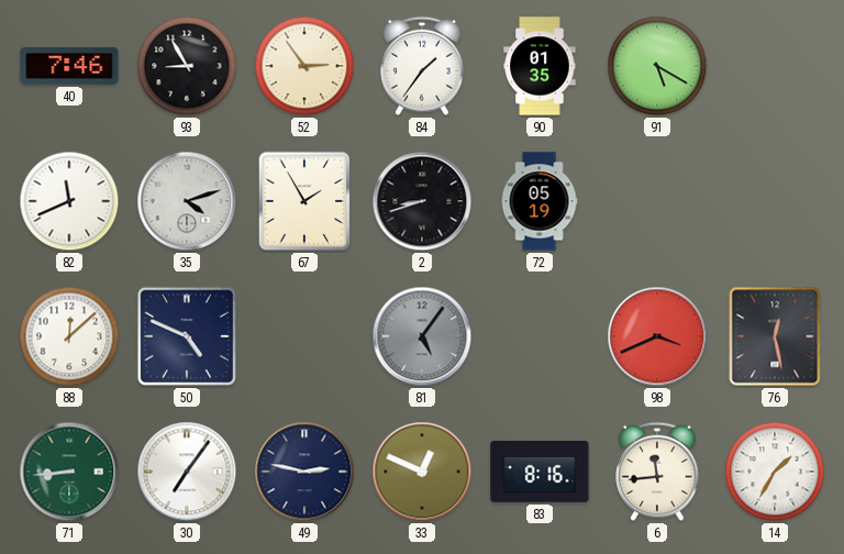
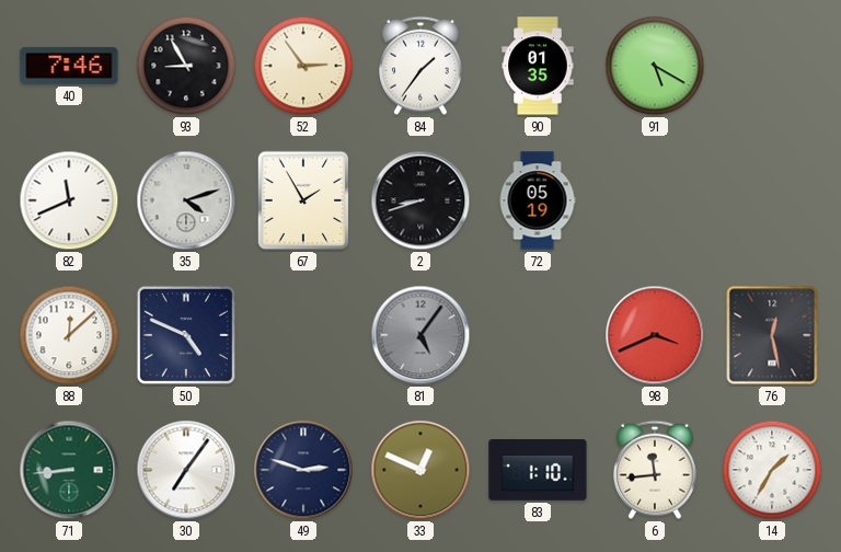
49: 2:47 -> 2:48
83: 8:16 -> 1:10
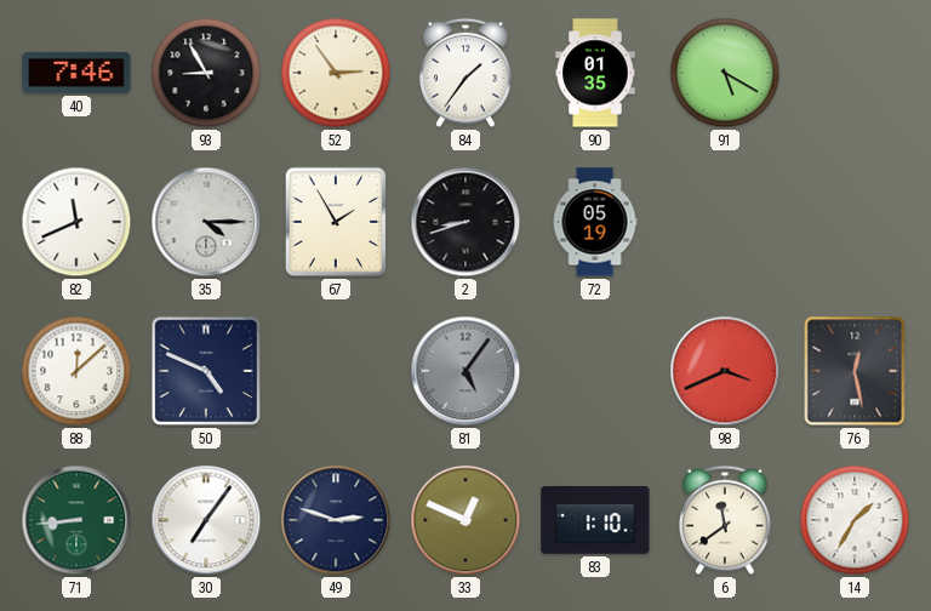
35: 4:12 -> 4:15
6: 11:44 -> 11:39
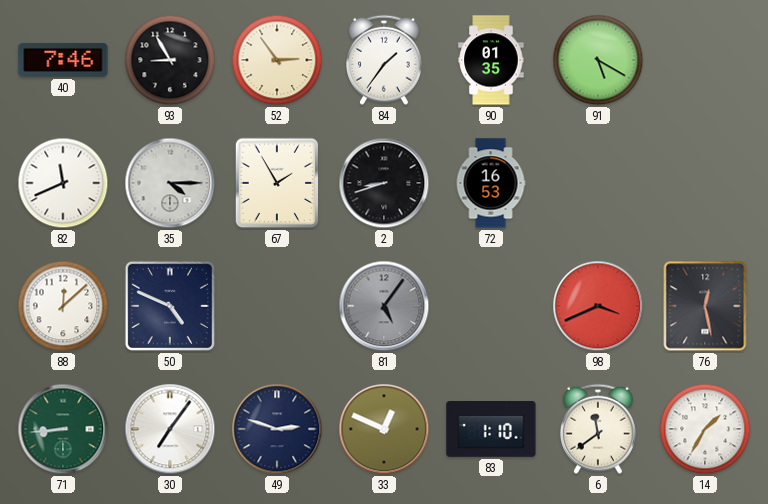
72: 05:19 -> 16:53
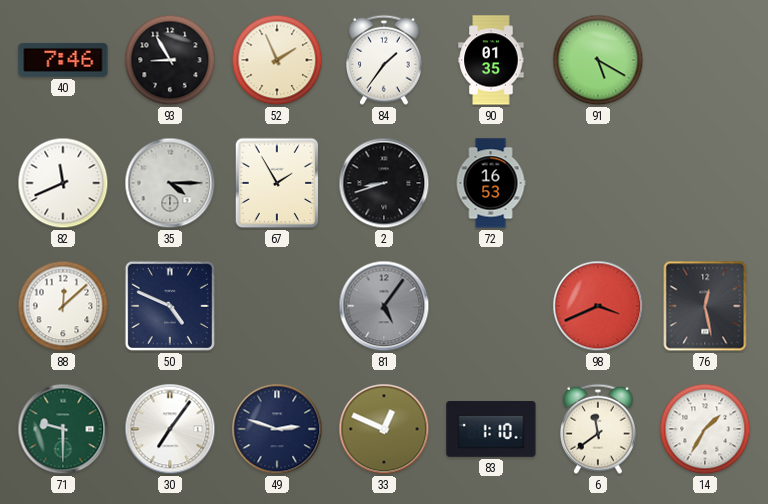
52: 2:54 -> 1:56
71: 8:44 -> 9:30
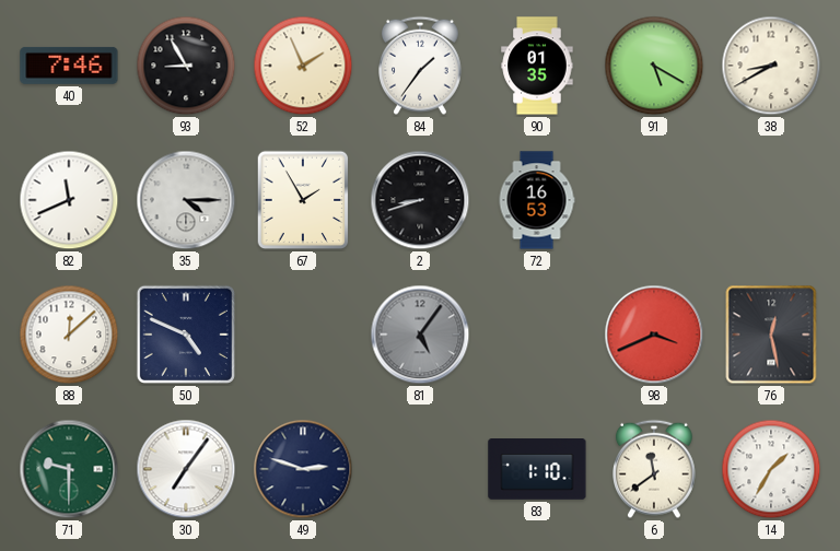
38: none -> 8:40
33: 12:49 -> none
